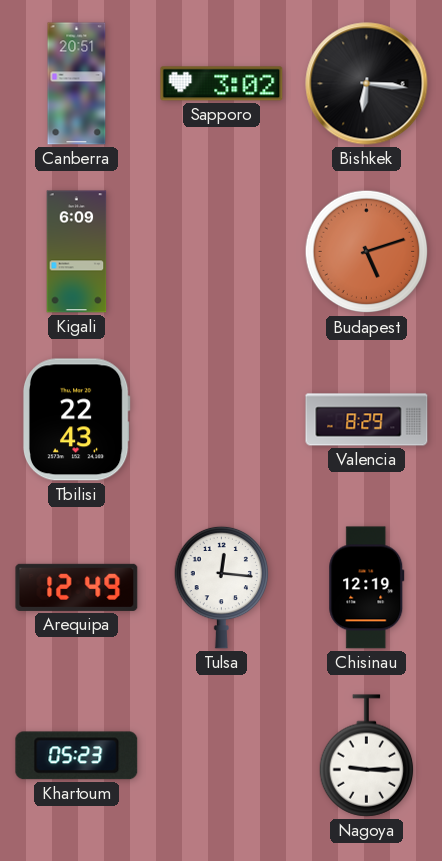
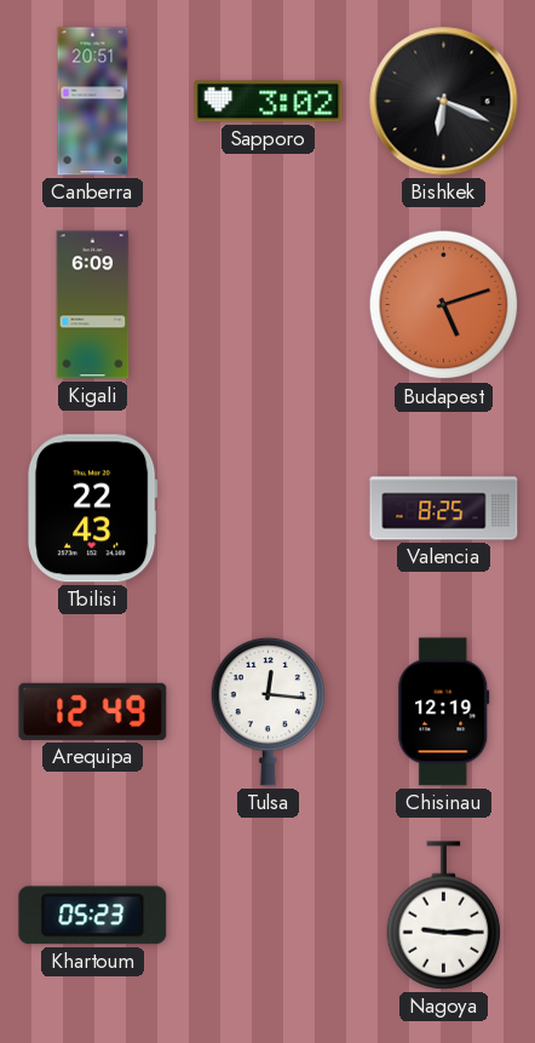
Bishkek: 6:16 -> 6:19
Valencia: 8:29 -> 8:25
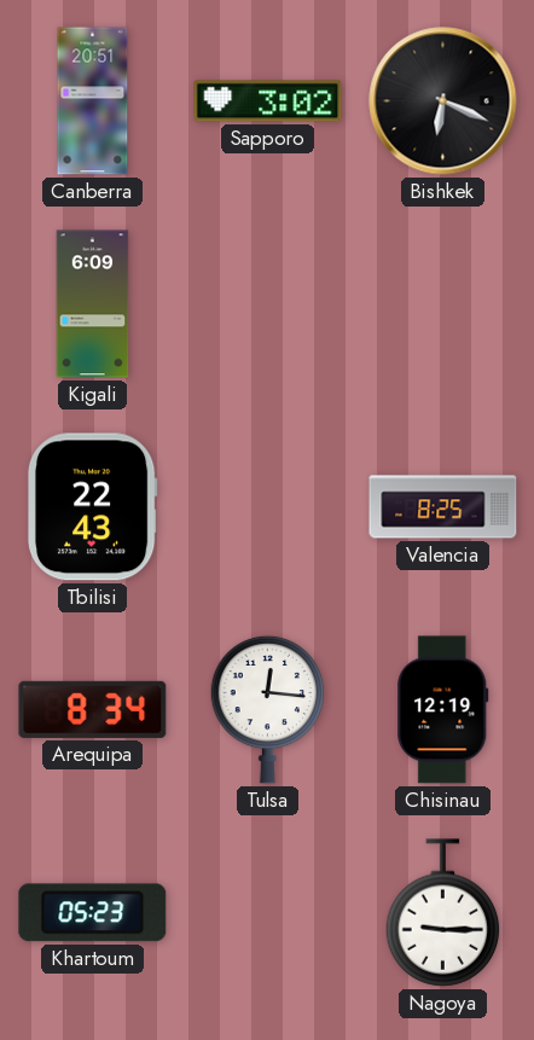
Budapest: 5:12 -> none
Arequipa: 12:49 -> 8:34
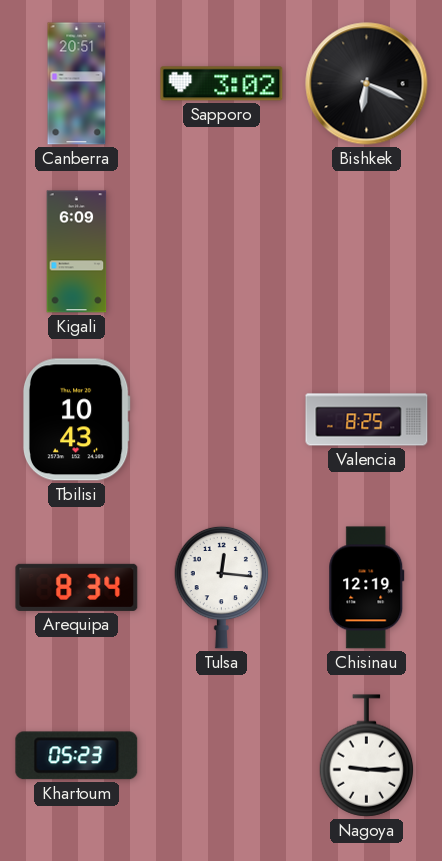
Tbilisi: 22:43 -> 10:43
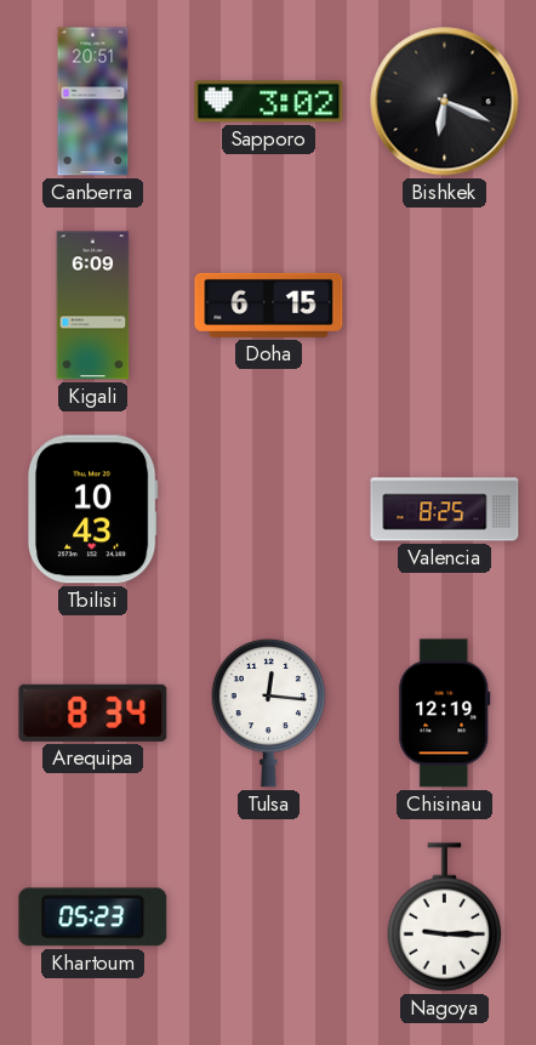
Doha: none -> 6:15
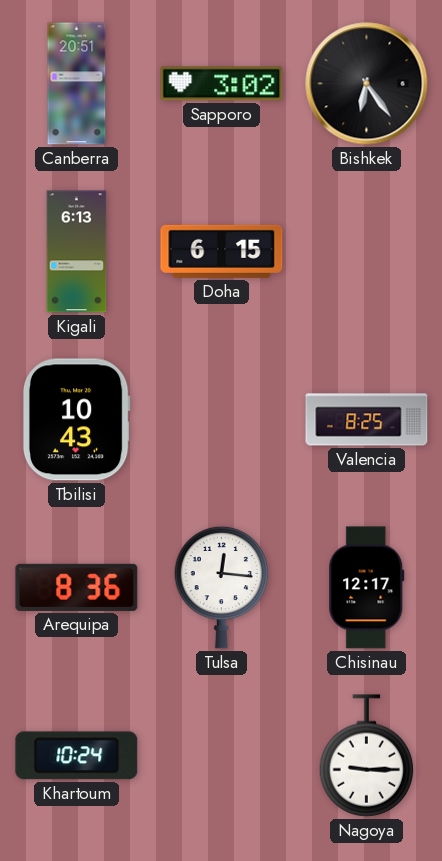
Bishkek: 6:19 -> 6:24
Kigali: 6:09 -> 6:13
Arequipa: 8:34 -> 8:36
Chisinau: 12:19 -> 12:17
Khartoum: 05:23 -> 10:24
